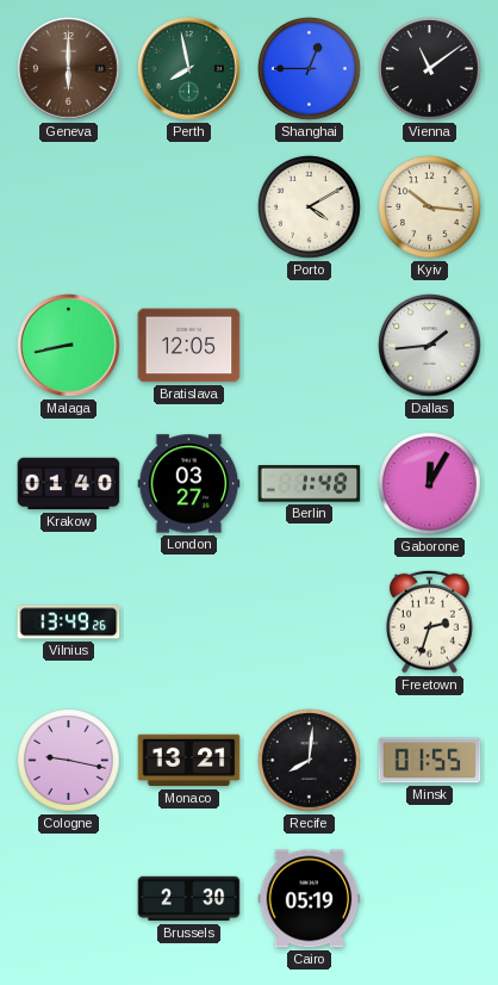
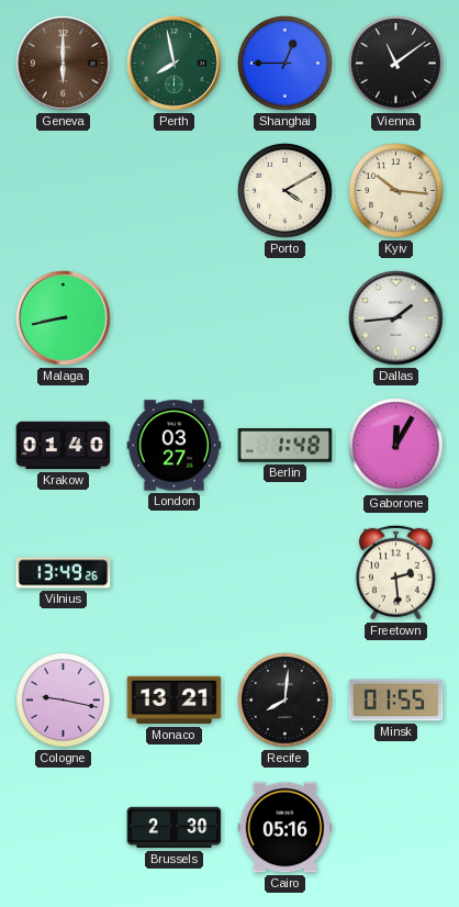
Bratislava: 12:05 -> none
Freetown: 2:33 -> 2:29
Cairo: 05:19 -> 05:16
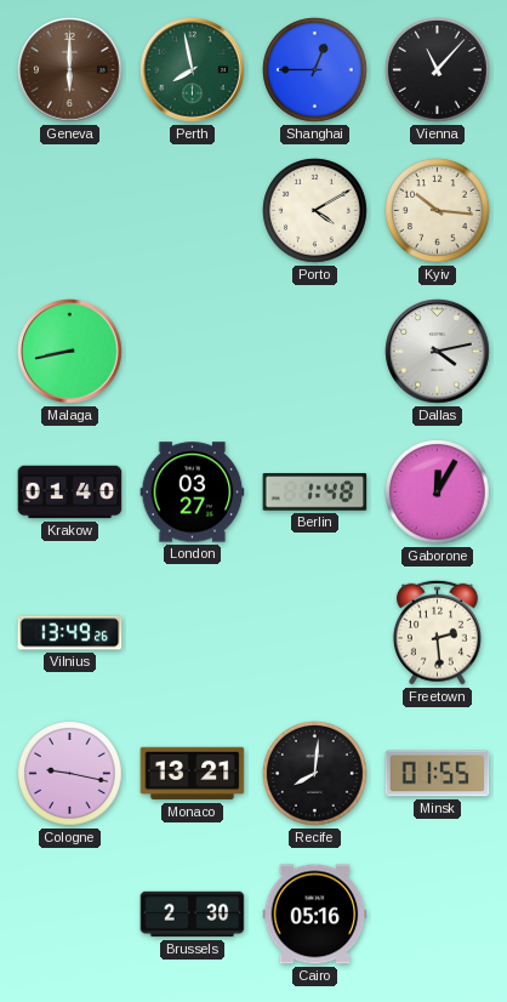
Vienna: 11:09 -> 11:07
Dallas: 1:44 -> 4:13
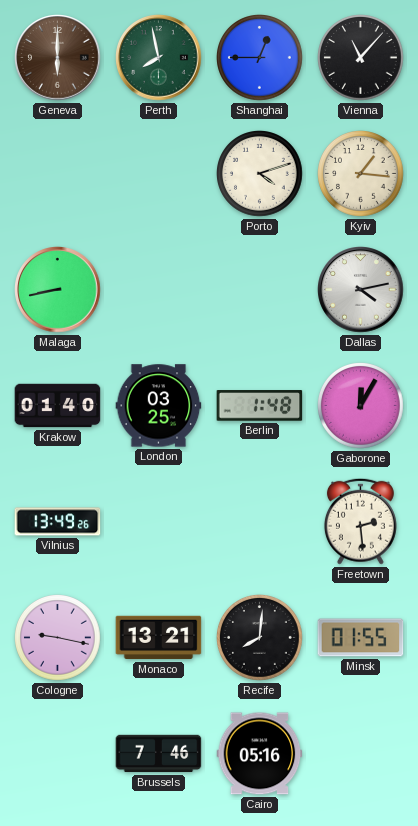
Porto: 4:10 -> 4:12
Kyiv: 10:16 -> 1:16
London: 03:27 -> 03:25
Brussels: 2:30 -> 7:46
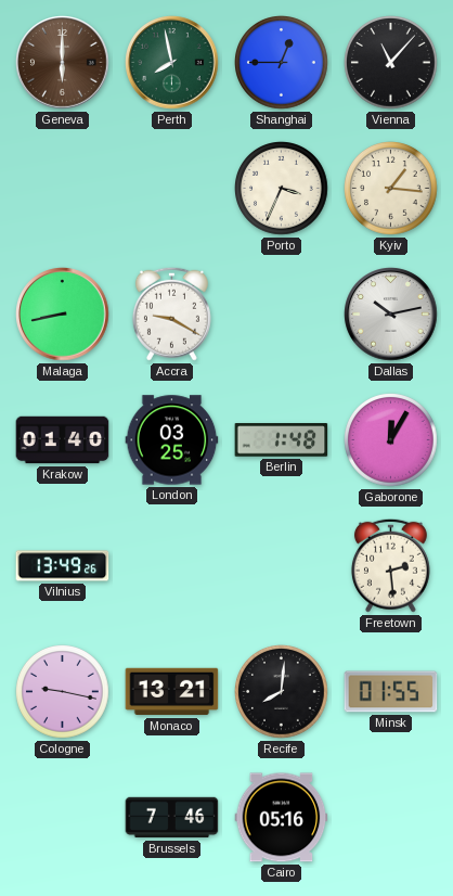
Porto: 4:12 -> 3:34
Accra: none -> 9:20
Dallas: 4:13 -> 10:13
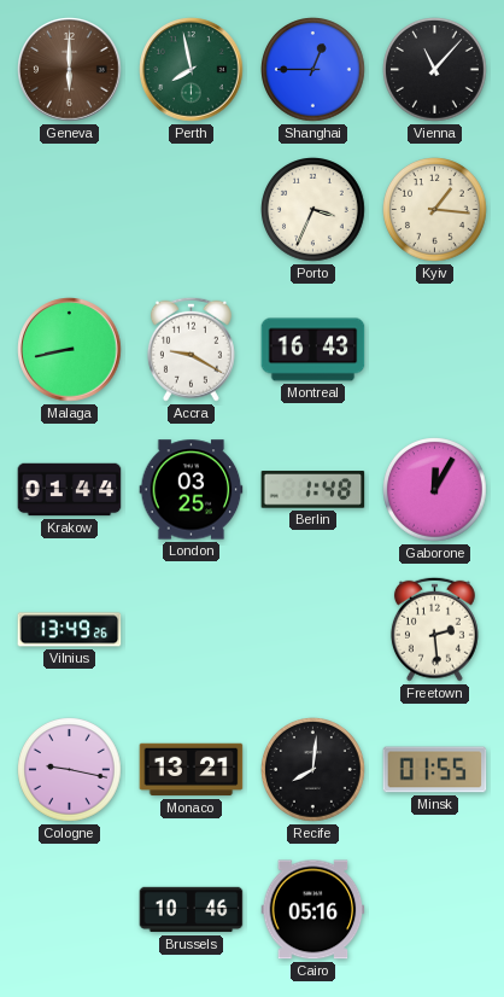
Montreal: none -> 16:43
Dallas: 10:13 -> none
Krakow: 01:40 -> 01:44
Brussels: 7:46 -> 10:46
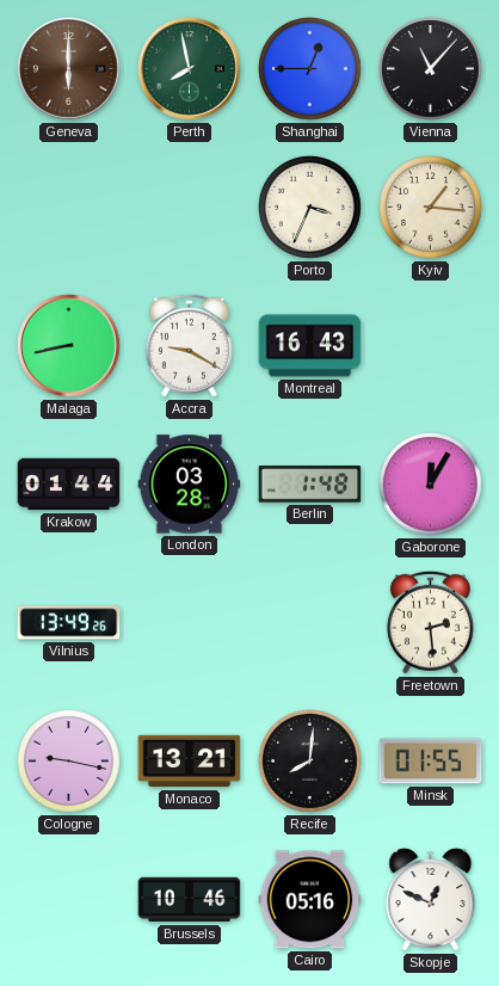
London: 03:25 -> 03:28
Skopje: none -> 12:49
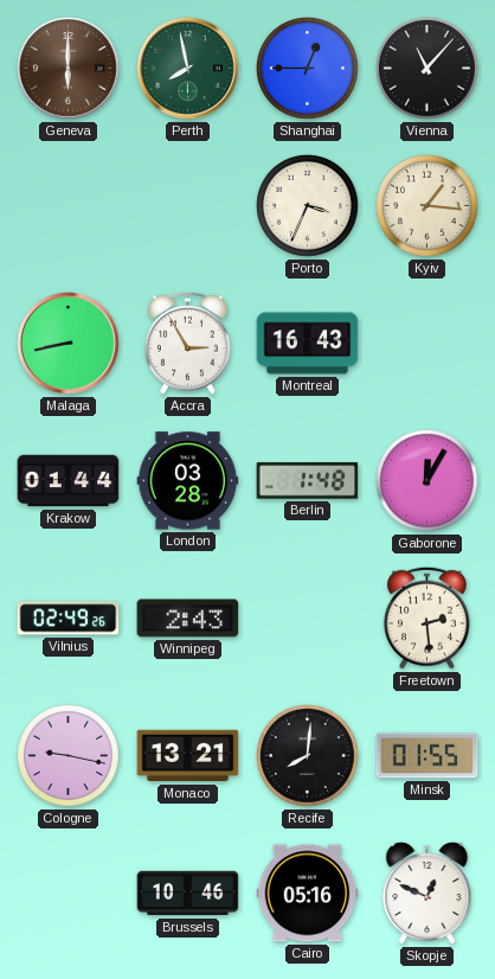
Accra: 9:20 -> 2:55
Vilnius: 13:49 -> 02:49
Winnipeg: none -> 2:43
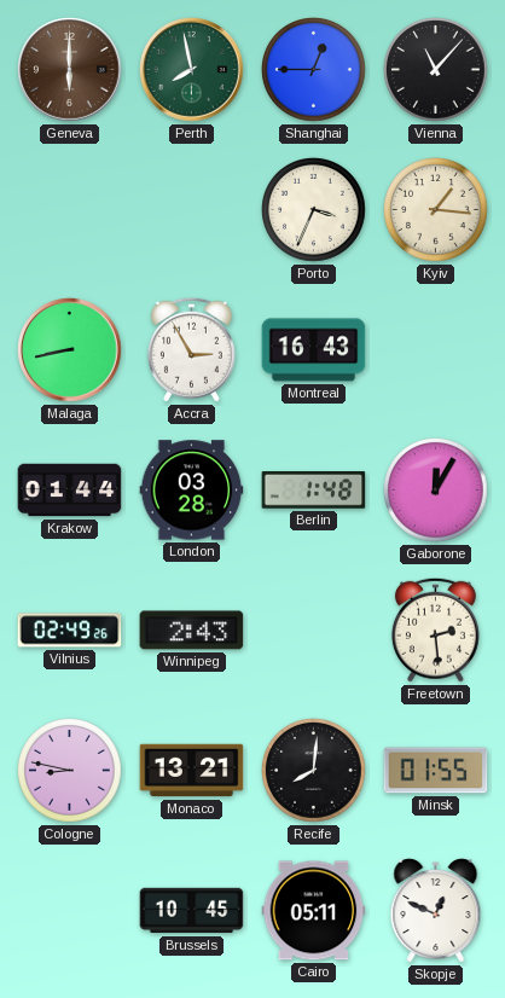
Cologne: 9:17 -> 8:47
Brussels: 10:46 -> 10:45
Cairo: 05:16 -> 05:11
